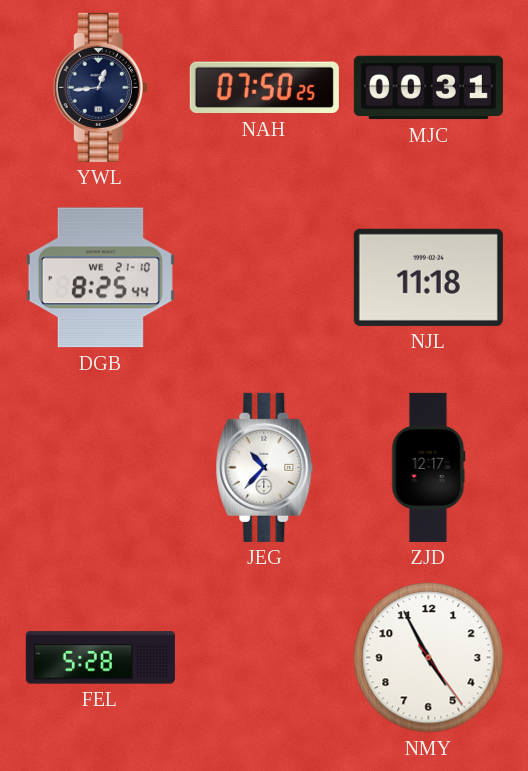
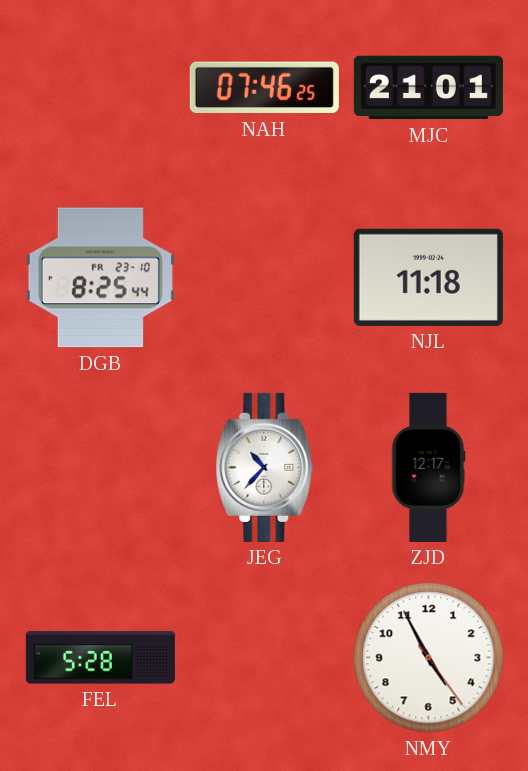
YWL: 12:44 -> none
NAH: 07:50 -> 07:46
MJC: 00:31 -> 21:01
DGB date: WE 21-10 -> FR 23-10
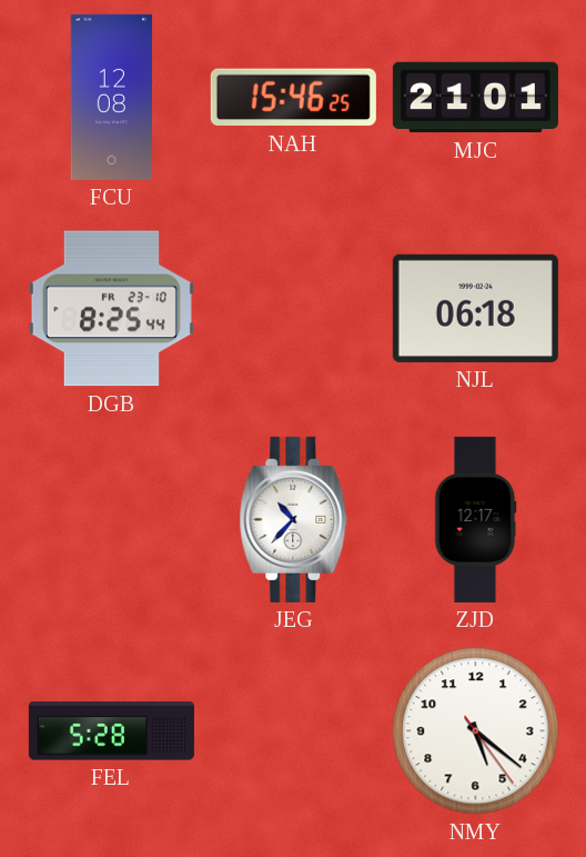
FCU: none -> 12:08
NAH: 07:46 -> 15:46
NJL: 11:18 -> 06:18
NMY: 4:55 -> 5:21
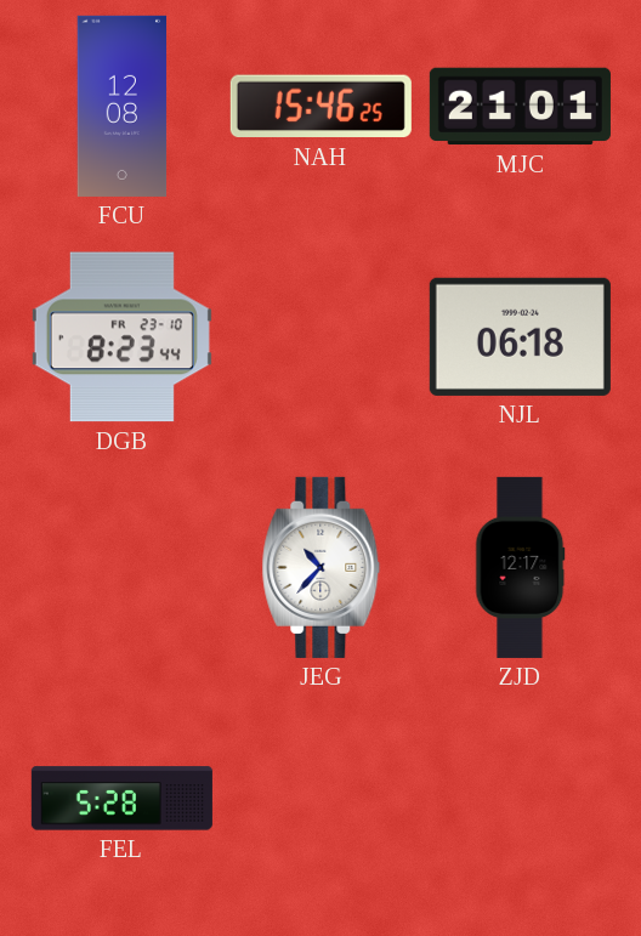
DGB: 8:25 -> 8:23
NMY: 5:21 -> none
